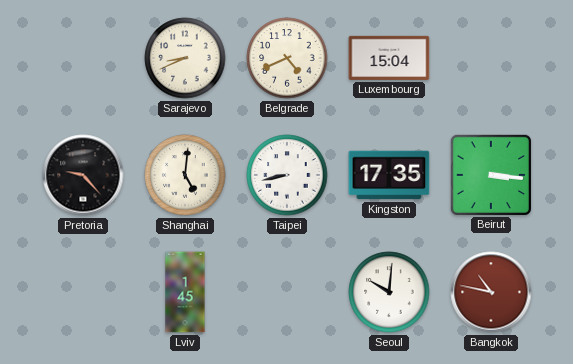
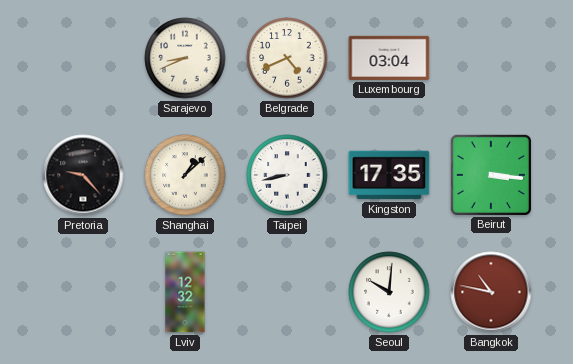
Luxembourg: 15:04 -> 03:04
Shanghai: 5:01 -> 1:08
Lviv: 1:45 -> 12:32
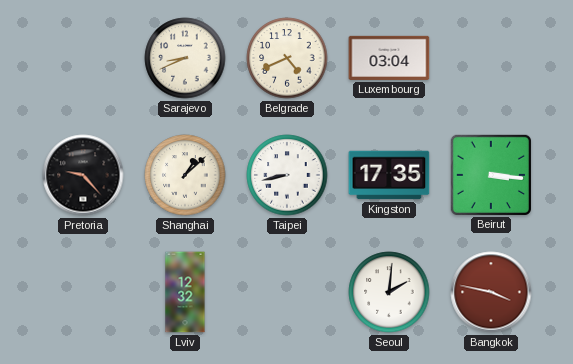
Seoul: 10:01 -> 2:01
Bangkok: 10:47 -> 3:47
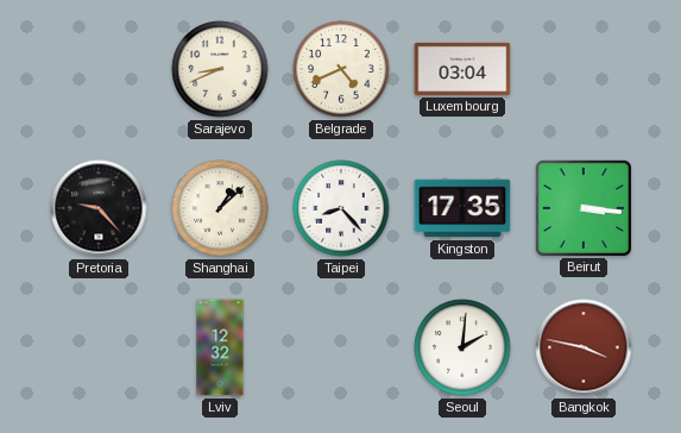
Taipei: 8:43 -> 8:23
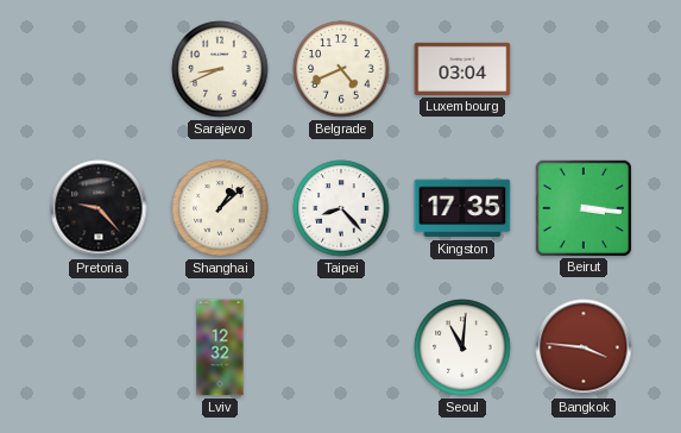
Seoul: 2:01 -> 11:01
Bangkok: 3:47 -> 3:46
